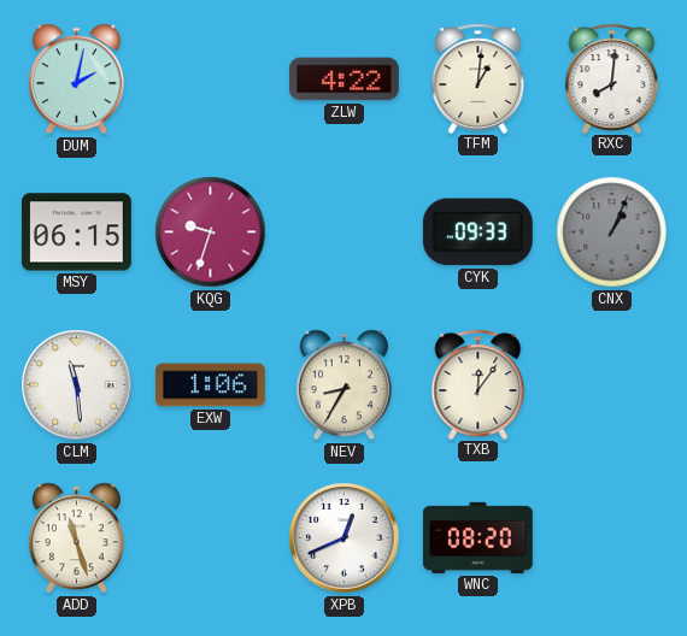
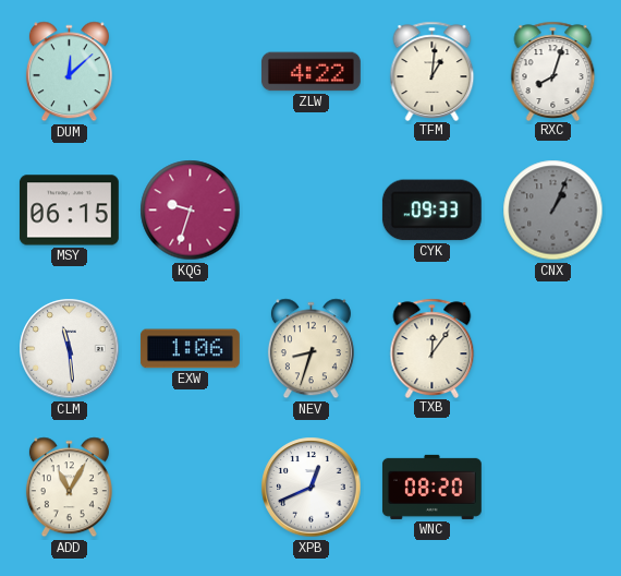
DUM: 2:02 -> 12:08
RXC: 8:01 -> 8:03
NEV: 8:35 -> 8:33
ADD: 11:27 -> 11:05
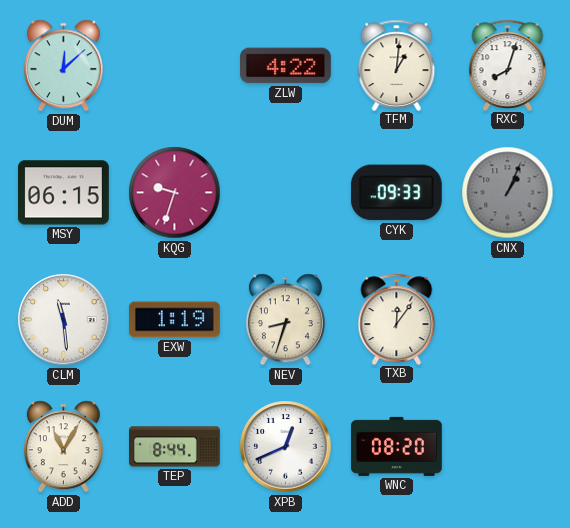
EXW: 1:06 -> 1:19
TEP: none -> 8:44
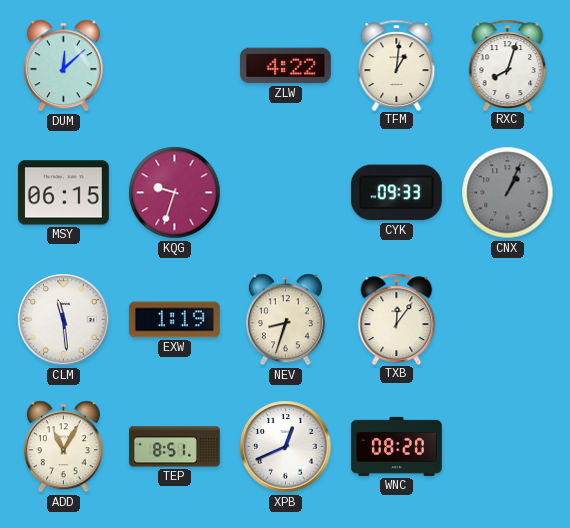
TEP: 8:44 -> 8:51
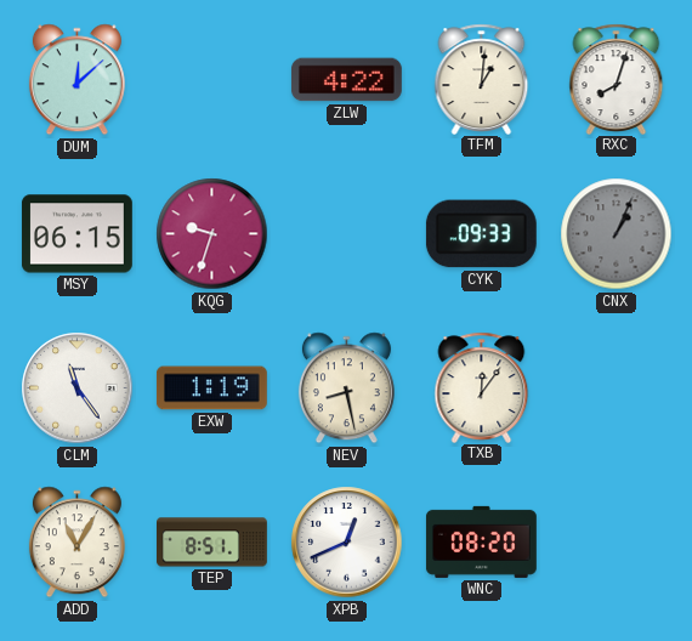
CLM: 11:29 -> 11:24
NEV: 8:33 -> 8:28
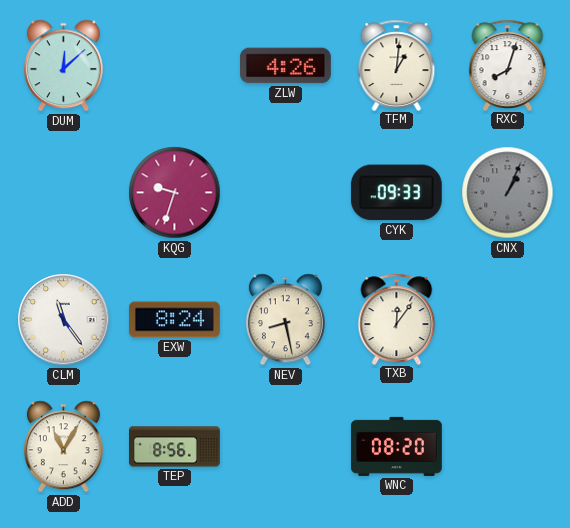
ZLW: 4:22 -> 4:26
MSY: 06:15 -> none
EXW: 1:19 -> 8:24
TEP: 8:51 -> 8:56
XPB: 12:41 -> none
